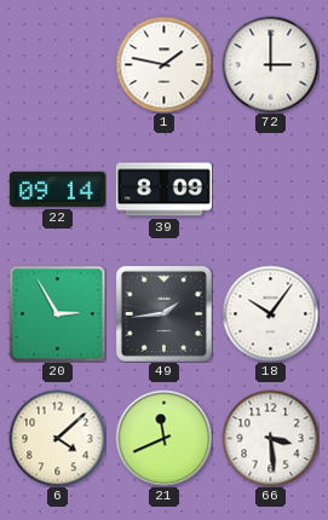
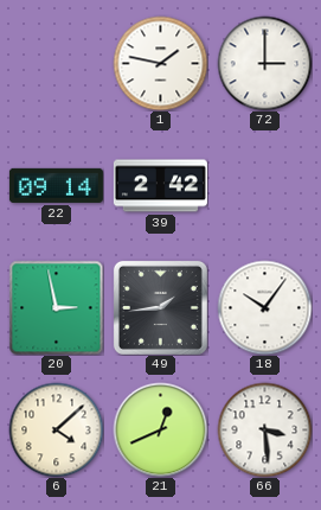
39: 8:09 -> 2:42
20: 2:55 -> 2:58
21: 11:41 -> 12:41
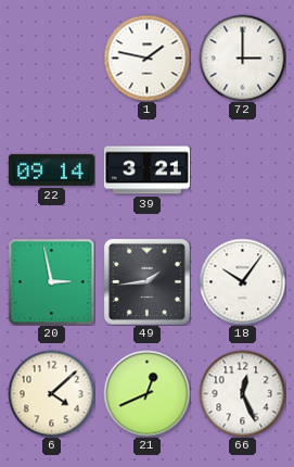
39: 2:42 -> 3:21
66: 3:29 -> 12:26
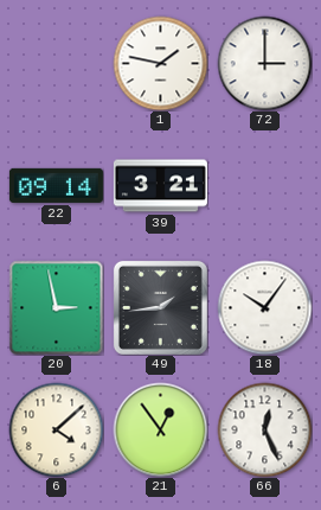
21: 12:41 -> 12:54
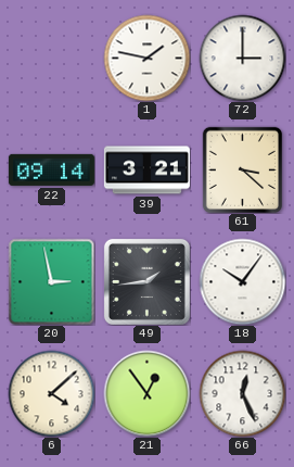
61: none -> 3:22
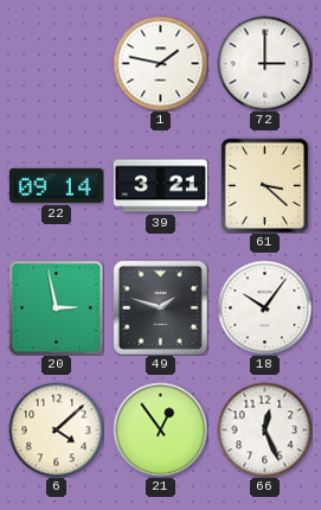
49: 1:44 -> 1:48
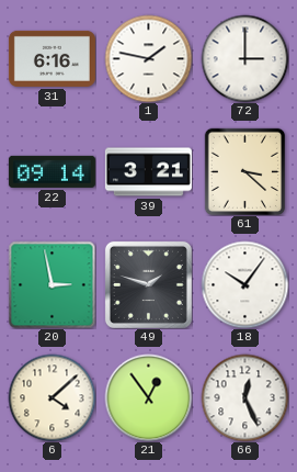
31: none -> 6:16
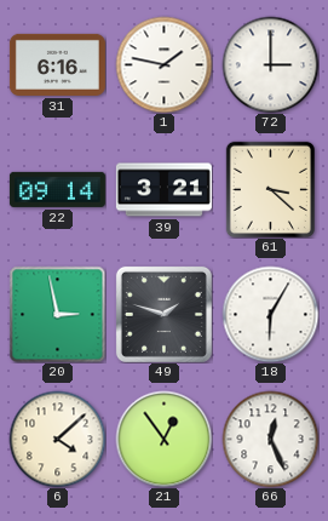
18: 10:06 -> 6:05
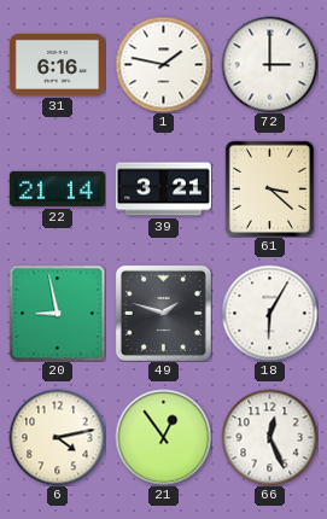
22: 09:14 -> 21:14
20: 2:58 -> 8:58
6: 4:08 -> 4:13
